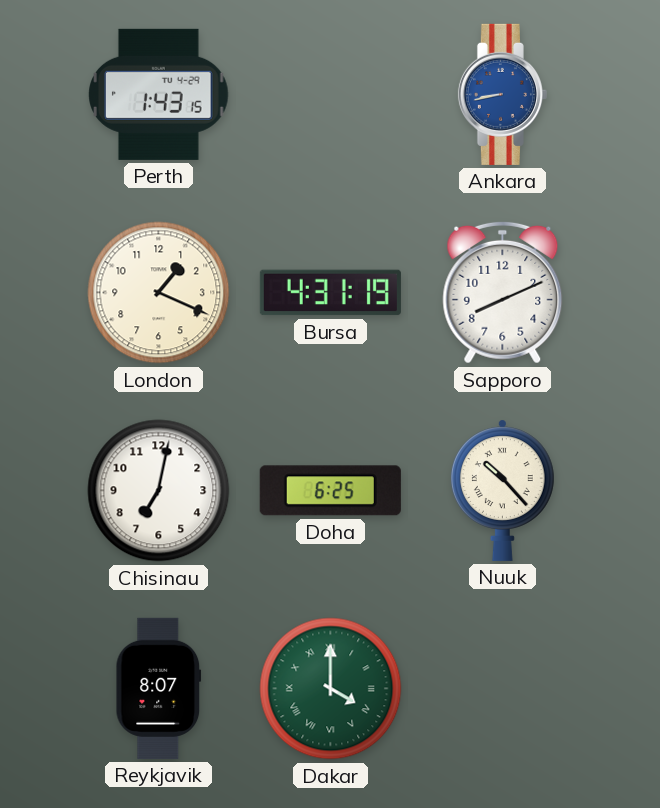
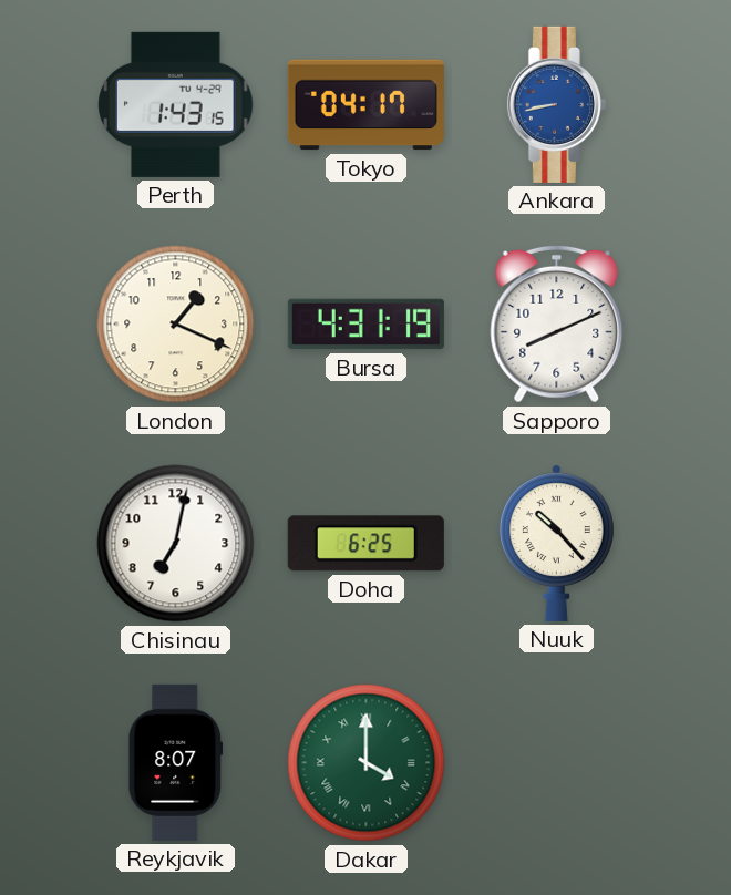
Tokyo: none -> 04:17
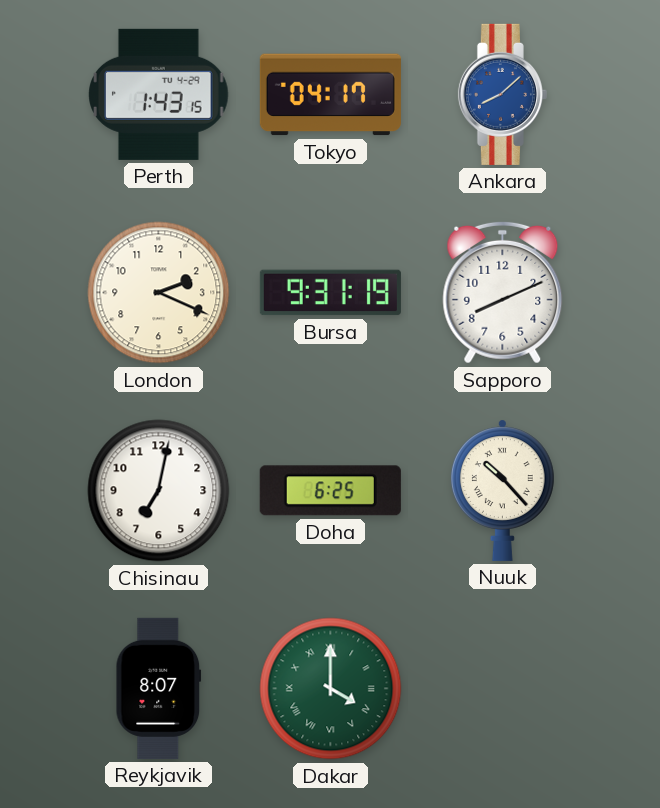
Ankara: 8:43 -> 8:08
London: 1:19 -> 2:19
Bursa: 4:31 -> 9:31
